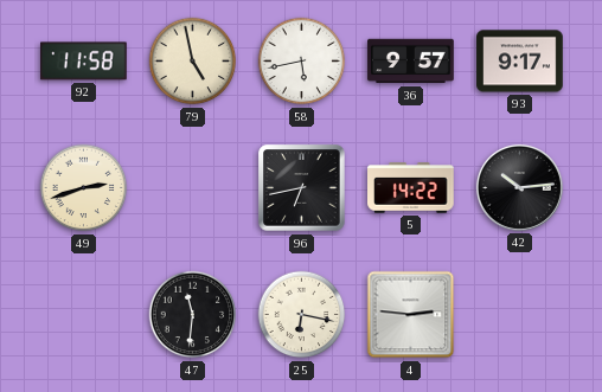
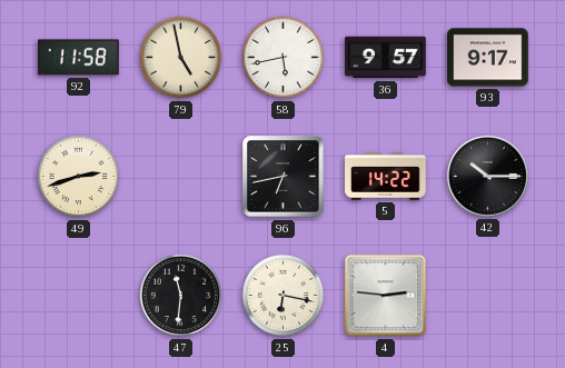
42: 10:14 -> 10:15
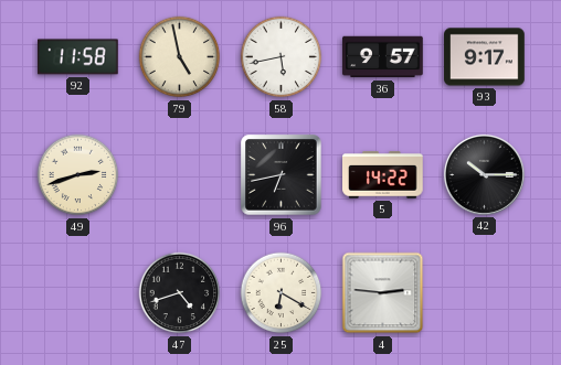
47: 11:31 -> 4:42
25: 6:17 -> 6:20
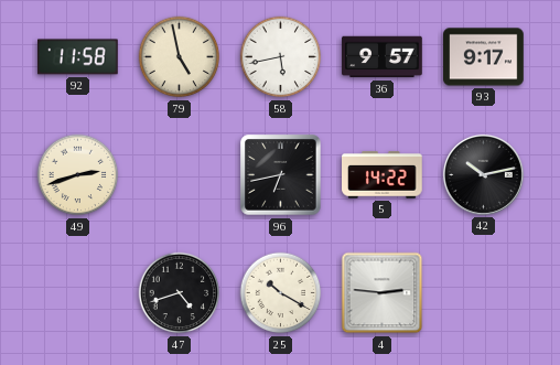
42: 10:15 -> 10:13
25: 6:20 -> 10:20
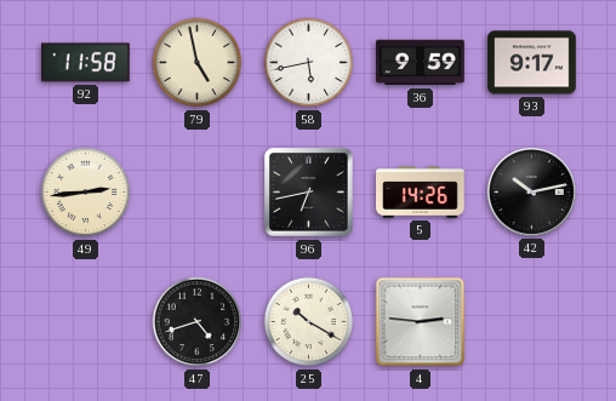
36: 9:57 -> 9:59
49: 2:42 -> 2:44
5: 14:22 -> 14:26
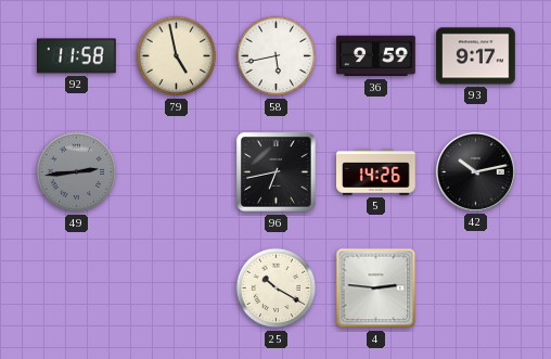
49 dial: cream -> grey
47: 4:42 -> none
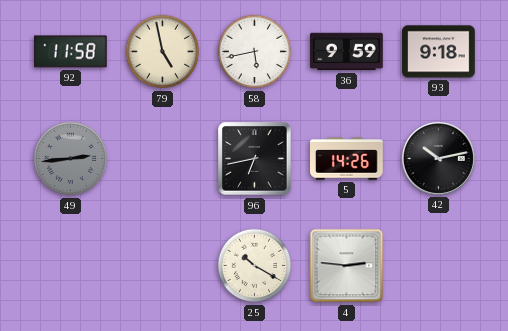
93: 9:17 -> 9:18
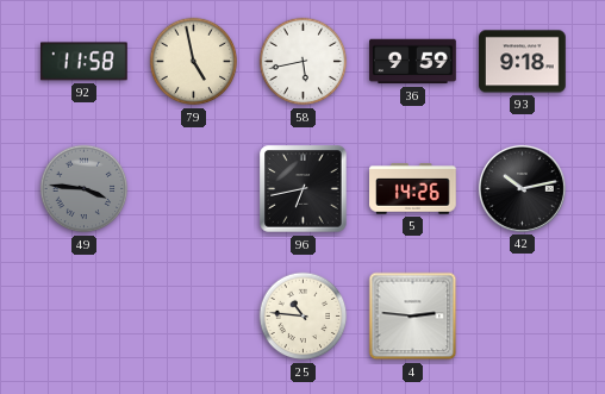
49: 2:44 -> 3:46
25: 10:20 -> 10:46
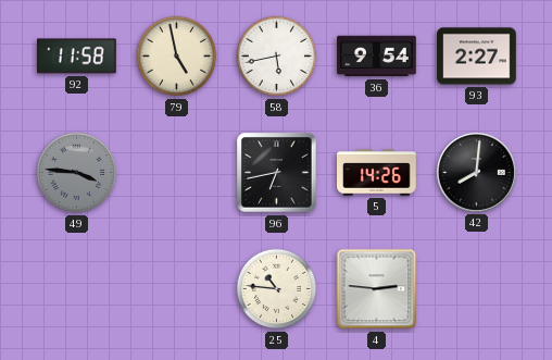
36: 9:59 -> 9:54
93: 9:18 -> 2:27
42: 10:13 -> 8:01
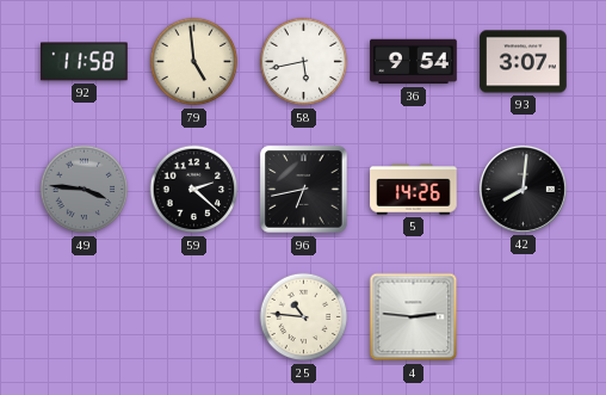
79: 4:58 -> 4:59
93: 2:27 -> 3:07
59: none -> 2:22
